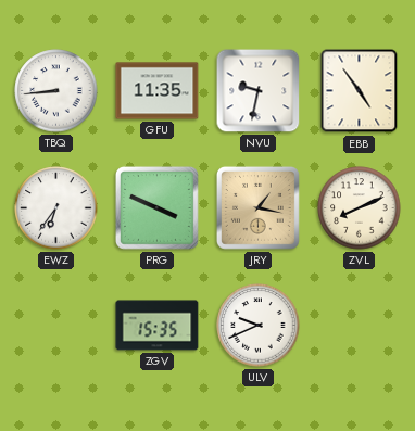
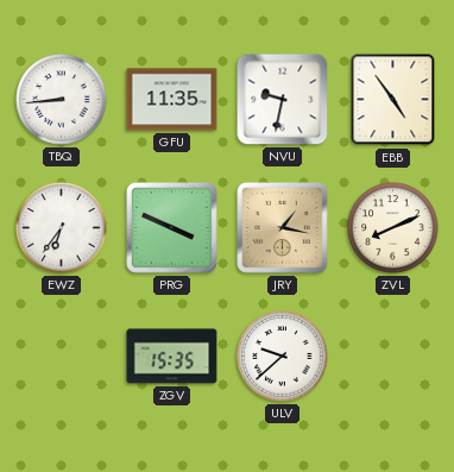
ULV: 9:41 -> 9:38
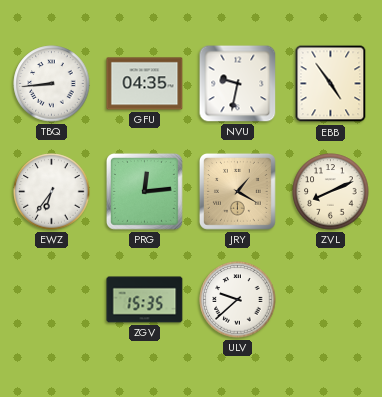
GFU: 11:35 -> 04:35
PRG: 3:49 -> 12:14
JRY: 1:17 -> 1:20
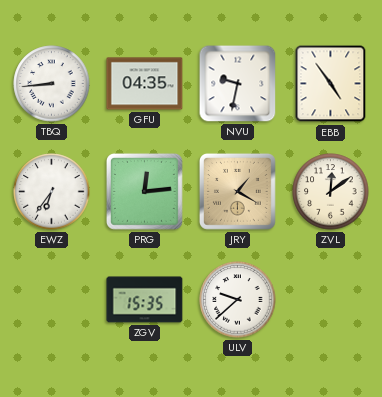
ZVL: 8:11 -> 12:09
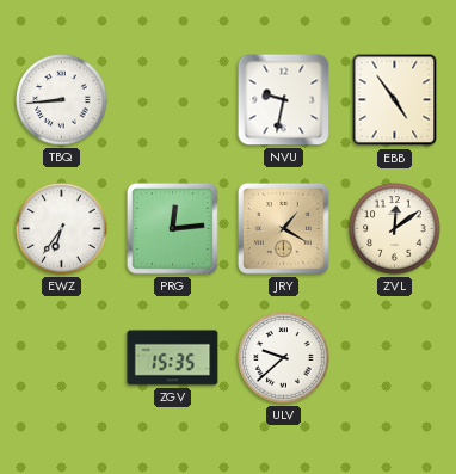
GFU: 04:35 -> none
